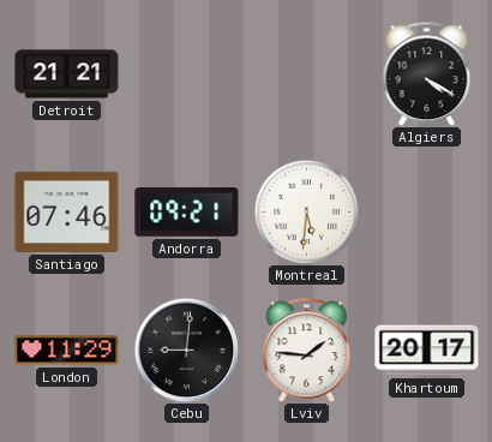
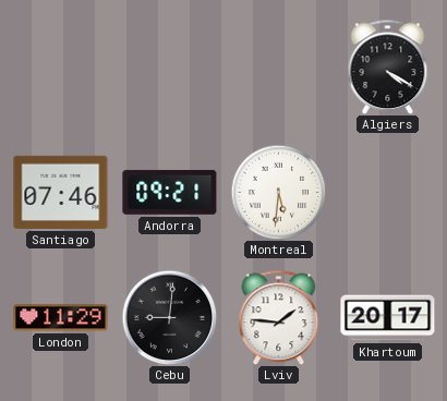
Detroit: 21:21 -> none
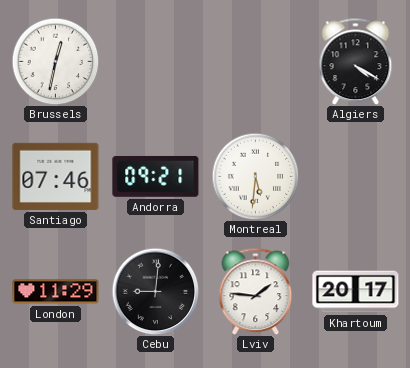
Brussels: none -> 12:32
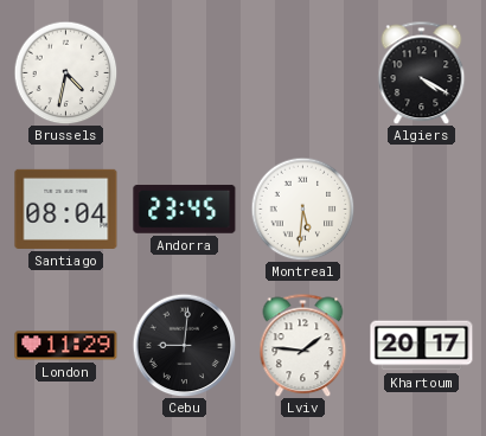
Brussels: 12:32 -> 4:32
Santiago: 07:46 -> 08:04
Andorra: 09:21 -> 23:45
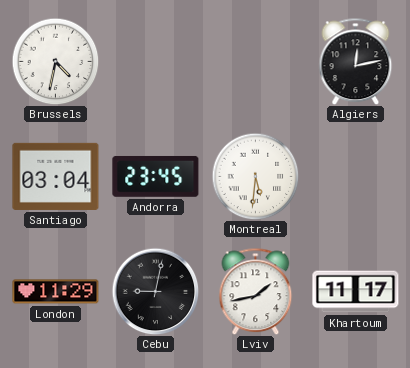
Algiers: 4:20 -> 12:13
Santiago: 08:04 -> 03:04
Cebu: 9:01 -> 9:02
Lviv: 1:46 -> 1:43
Khartoum: 20:17 -> 11:17
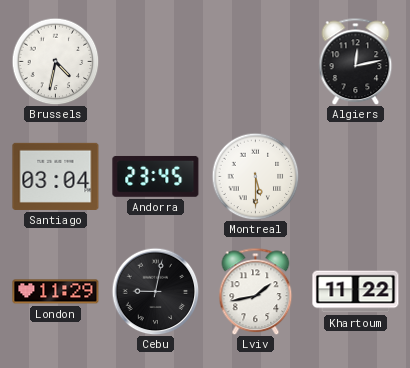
Montreal: 5:31 -> 5:30
Khartoum: 11:17 -> 11:22
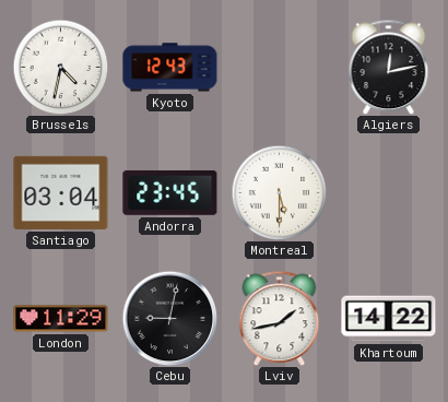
Kyoto: none -> 12:43
Khartoum: 11:22 -> 14:22
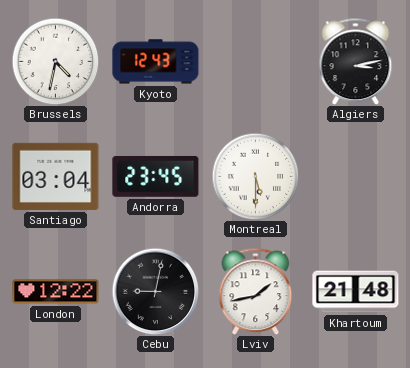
Algiers: 12:13 -> 3:13
London: 11:29 -> 12:22
Khartoum: 14:22 -> 21:48
